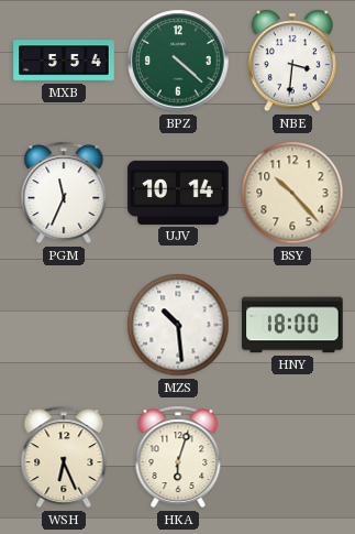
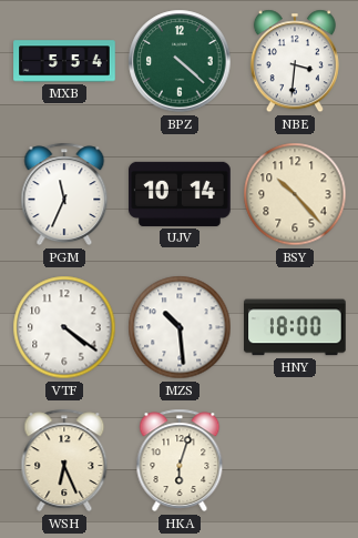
VTF: none -> 4:21
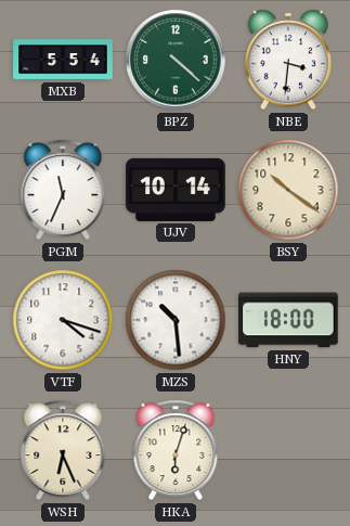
BSY: 10:23 -> 10:21
VTF: 4:21 -> 4:18
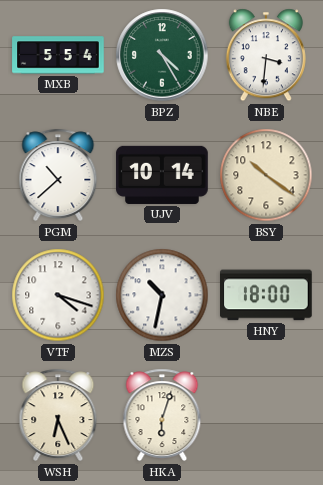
BPZ: 4:22 -> 4:25
PGM: 11:34 -> 10:38
MZS: 10:29 -> 10:32
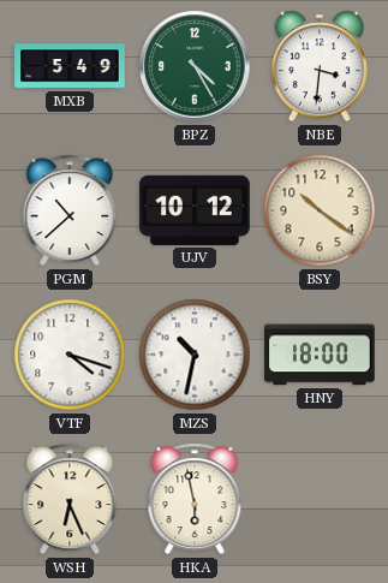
MXB: 5:54 -> 5:49
UJV: 10:14 -> 10:12
HKA: 6:03 -> 5:58
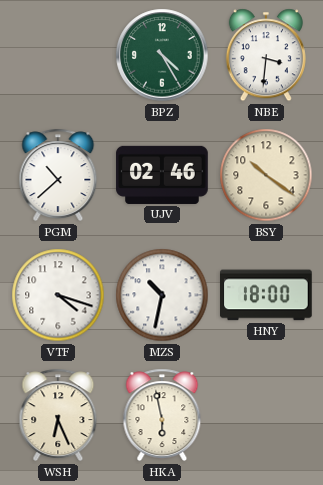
MXB: 5:49 -> none
UJV: 10:12 -> 02:46
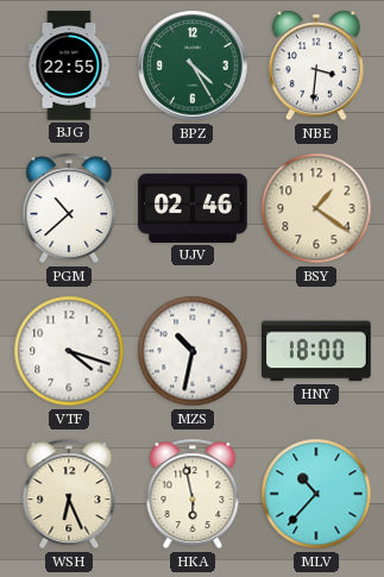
BJG: none -> 22:55
BSY: 10:21 -> 1:21
MLV: none -> 10:37
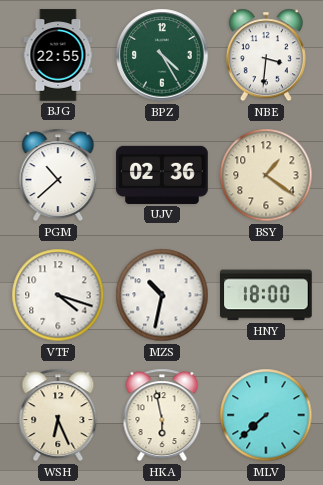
UJV: 02:46 -> 02:36
MLV: 10:37 -> 7:38
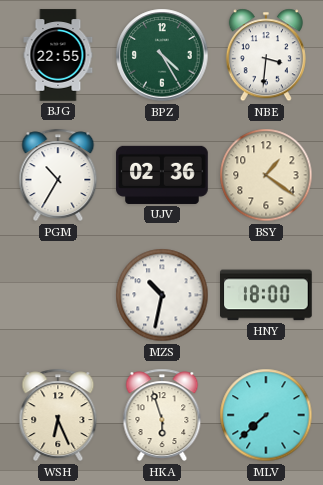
PGM: 10:38 -> 10:35
VTF: 4:18 -> none
HKA: 5:58 -> 5:57
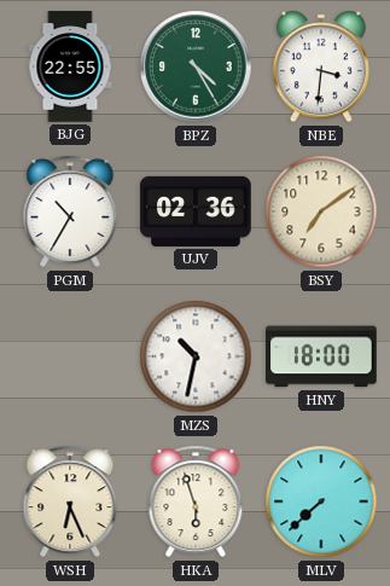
BSY: 1:21 -> 7:09
